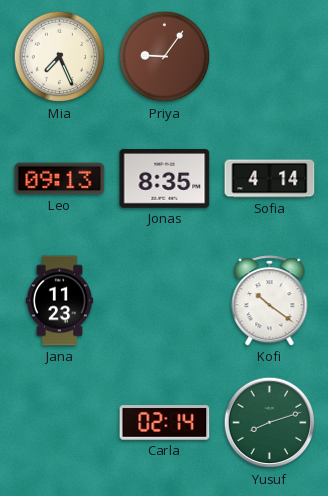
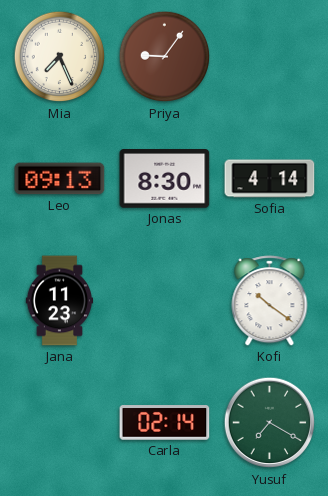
Jonas: 8:35 -> 8:30
Yusuf: 8:12 -> 7:20
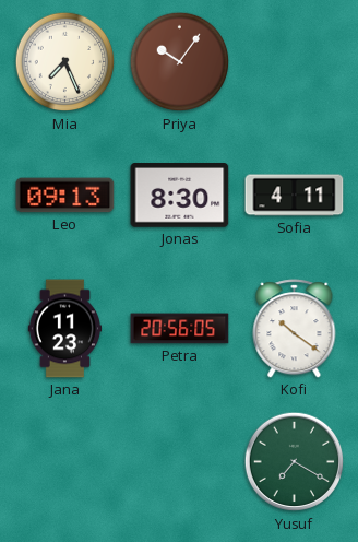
Priya: 9:06 -> 10:06
Sofia: 4:14 -> 4:11
Petra: none -> 20:56
Carla: 02:14 -> none
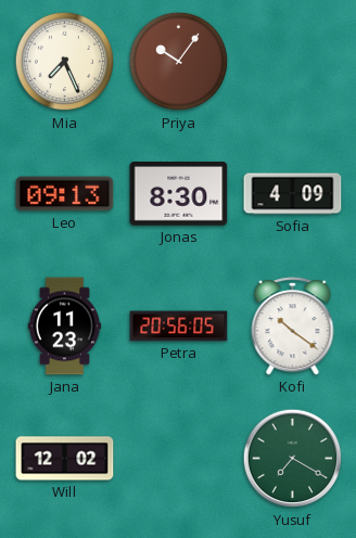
Sofia: 4:11 -> 4:09
Will: none -> 12:02
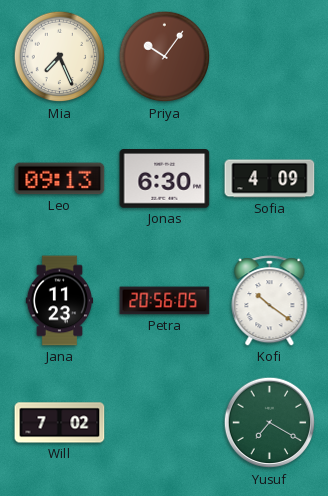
Jonas: 8:30 -> 6:30
Will: 12:02 -> 7:02
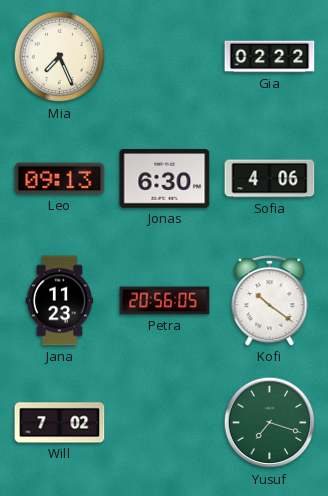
Priya: 10:06 -> none
Gia: none -> 02:22
Sofia: 4:09 -> 4:06
Yusuf: 7:20 -> 7:18
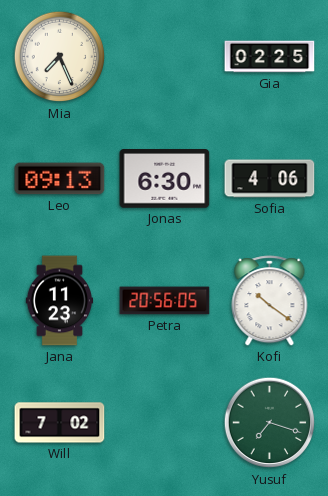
Gia: 02:22 -> 02:25
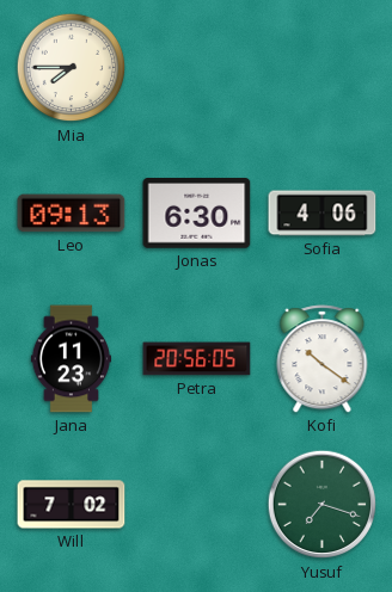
Mia: 7:26 -> 7:45
Gia: 02:25 -> none
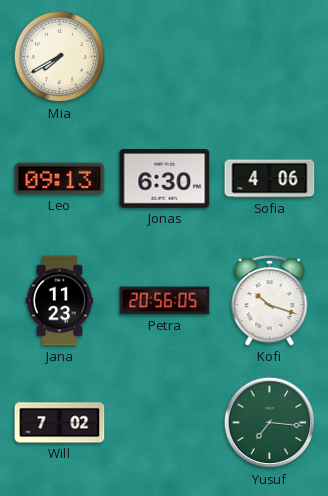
Mia: 7:45 -> 7:40
Kofi: 10:21 -> 10:18
Yusuf: 7:18 -> 7:16
